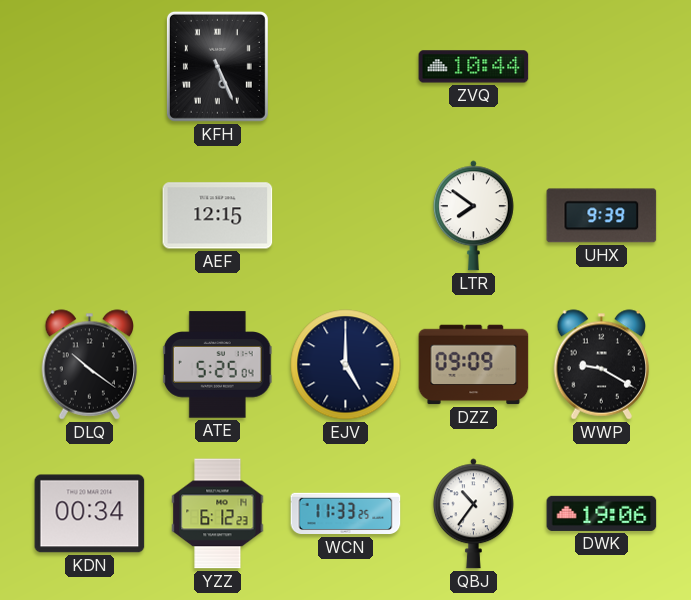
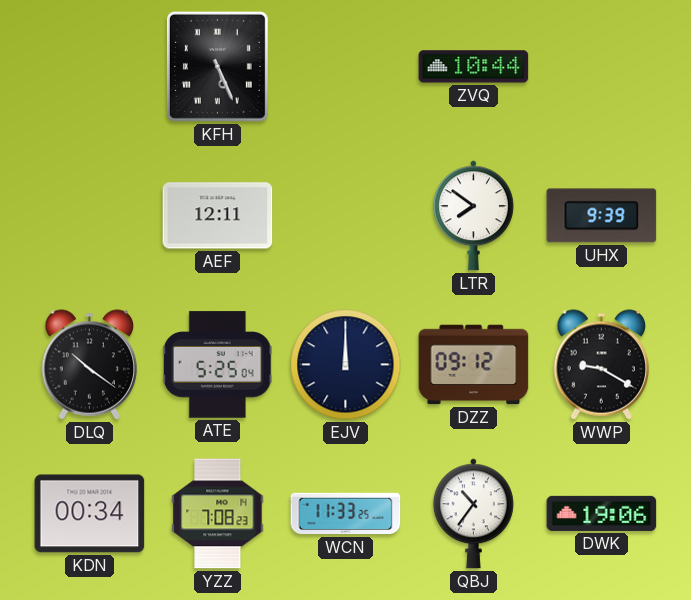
AEF: 12:15 -> 12:11
EJV: 5:00 -> 12:00
DZZ: 09:09 -> 09:12
YZZ: 6:12 -> 7:08
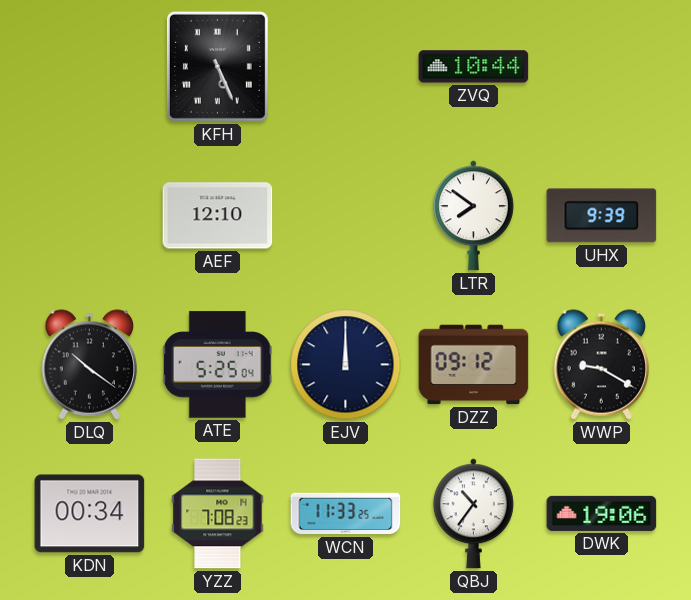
AEF: 12:11 -> 12:10
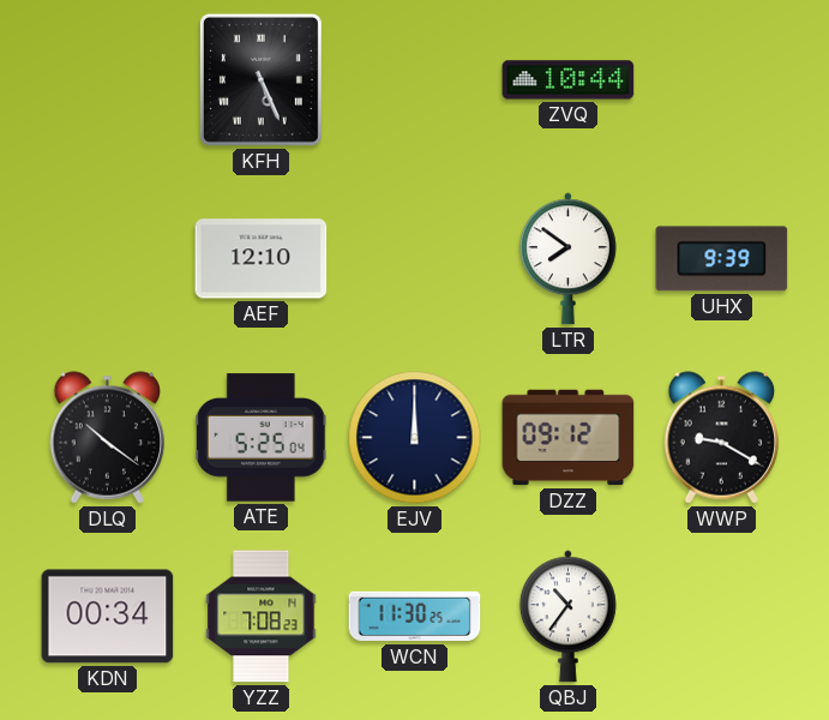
WCN: 11:33 -> 11:30
DWK: 19:06 -> none
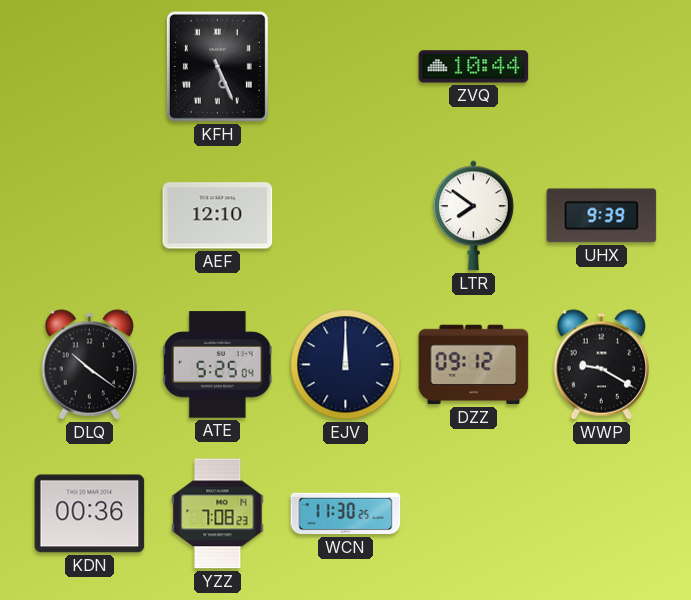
KDN: 00:34 -> 00:36
QBJ: 10:36 -> none
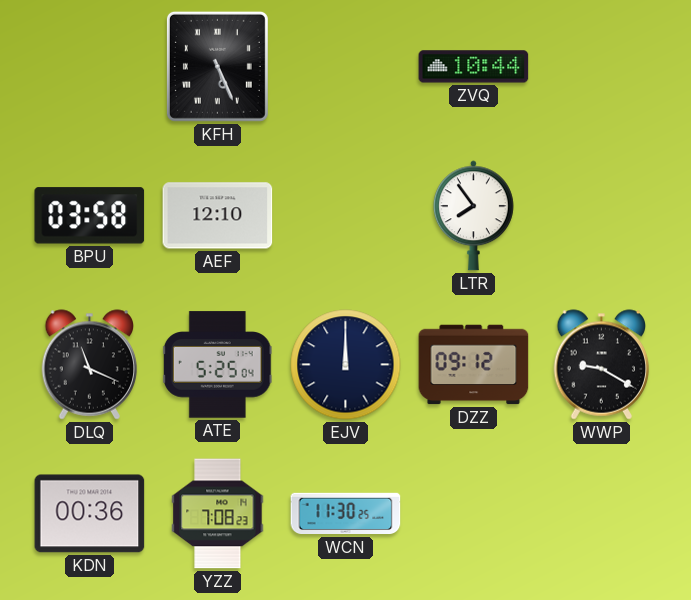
BPU: none -> 03:58
LTR: 7:51 -> 7:54
UHX: 9:39 -> none
DLQ: 10:21 -> 11:19
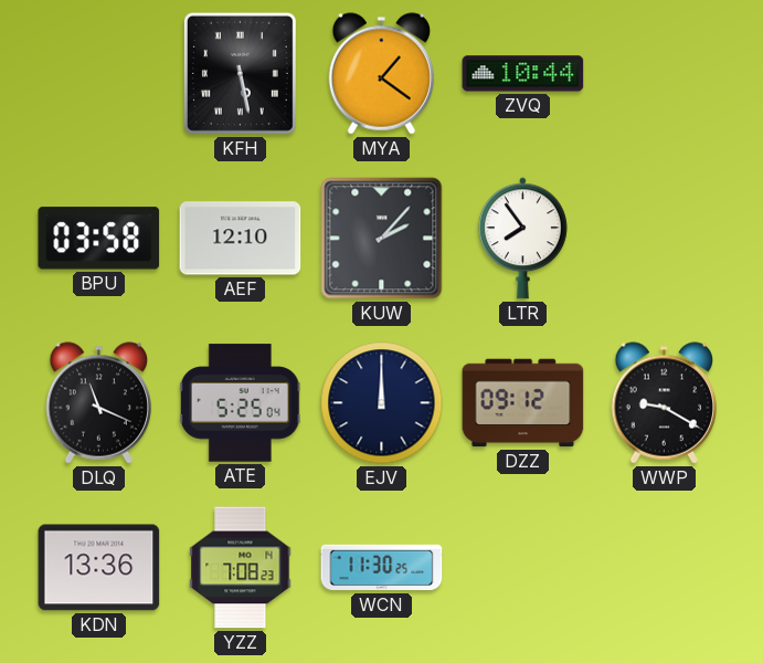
KFH: 5:26 -> 5:28
MYA: none -> 1:21
KUW: none -> 2:07
KDN: 00:36 -> 13:36
